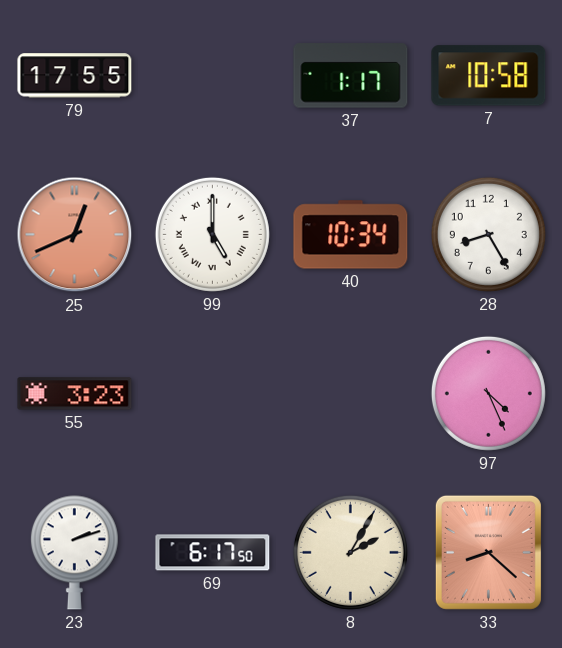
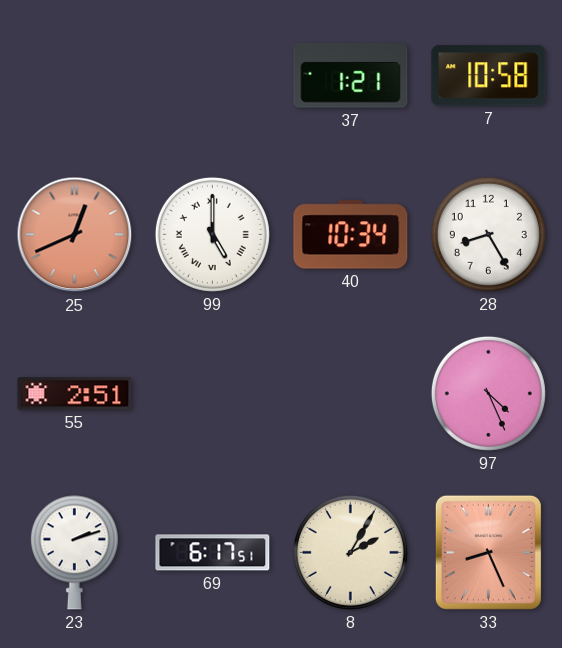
79: 17:55 -> none
37: 1:17 -> 1:21
55: 3:23 -> 2:51
69: 6:17:50 -> 6:17:51
33: 8:22 -> 8:26
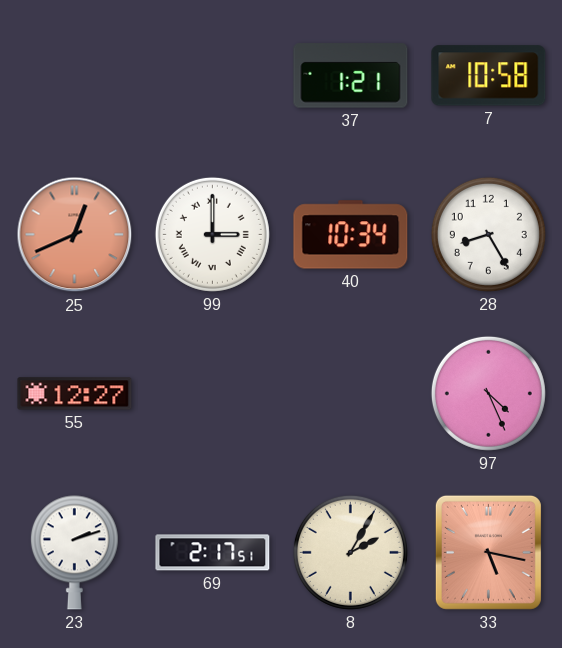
99: 5:00 -> 3:00
55: 2:51 -> 12:27
69: 6:17 -> 2:17
33: 8:26 -> 5:17
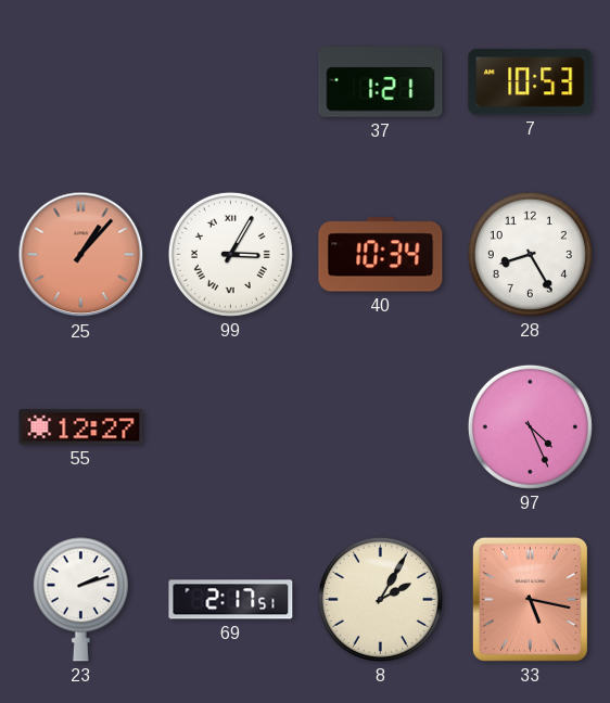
7: 10:58 -> 10:53
25: 12:41 -> 1:07
99: 3:00 -> 3:05
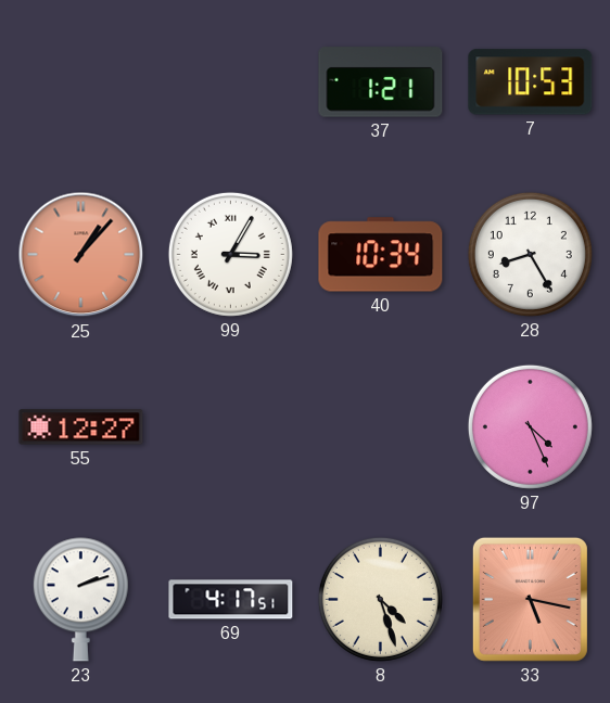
69: 2:17 -> 4:17
8: 2:05 -> 4:27
